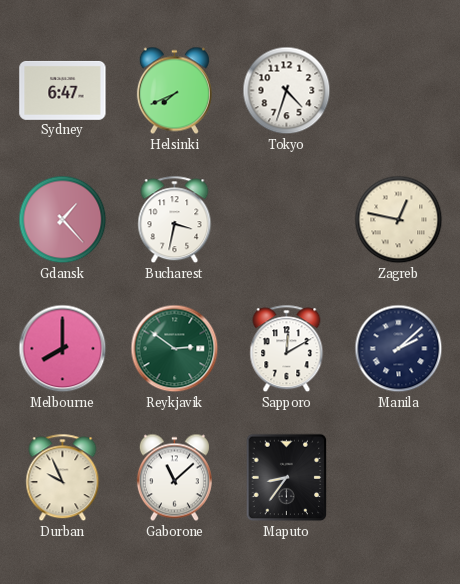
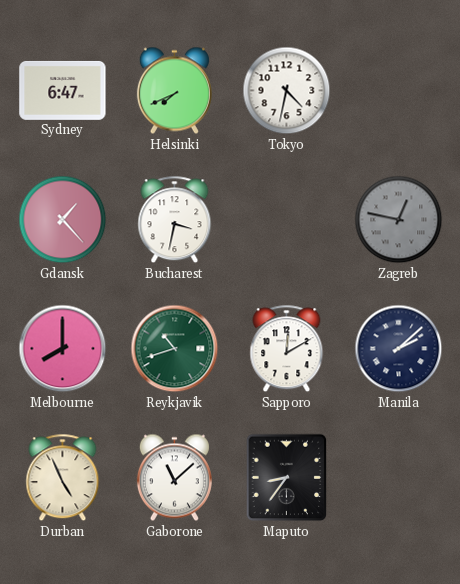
Tokyo: 4:33 -> 4:32
Zagreb dial: cream -> grey
Reykjavik: 2:51 -> 10:42
Durban: 9:56 -> 4:56
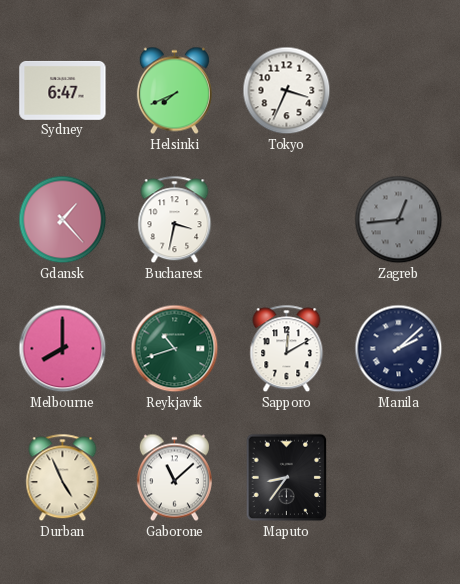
Tokyo: 4:32 -> 3:34
Zagreb: 12:47 -> 12:44
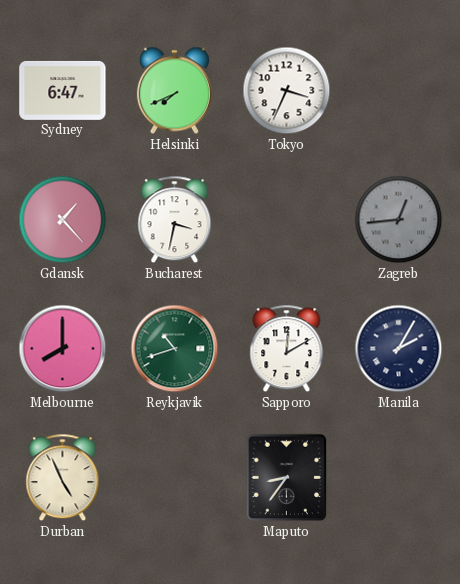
Manila: 2:08 -> 2:05
Gaborone: 11:08 -> none
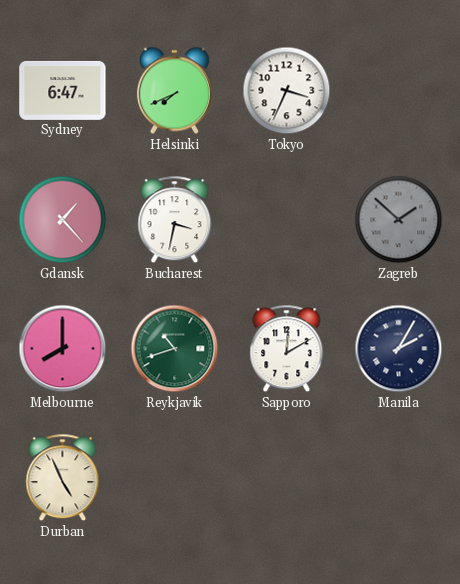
Zagreb: 12:44 -> 1:52
Maputo: 8:36 -> none
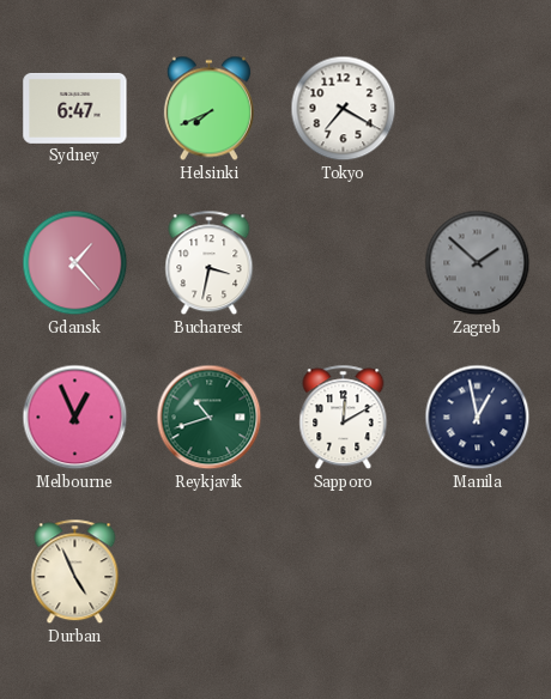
Tokyo: 3:34 -> 7:20
Melbourne: 8:00 -> 12:56
Manila: 2:05 -> 12:58
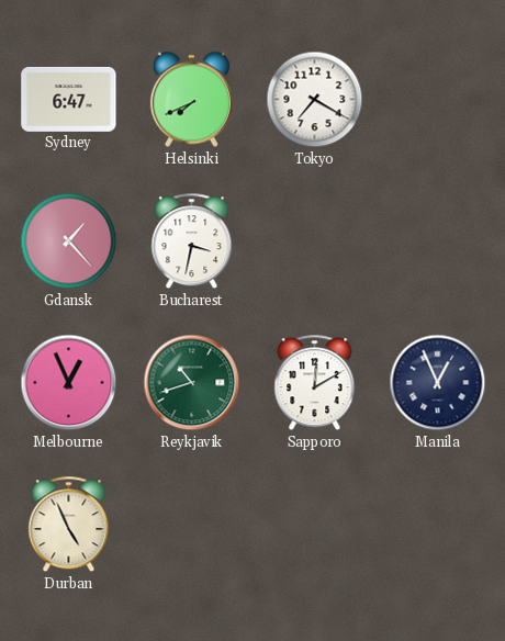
Zagreb: 1:52 -> none
Manila: 12:58 -> 12:56
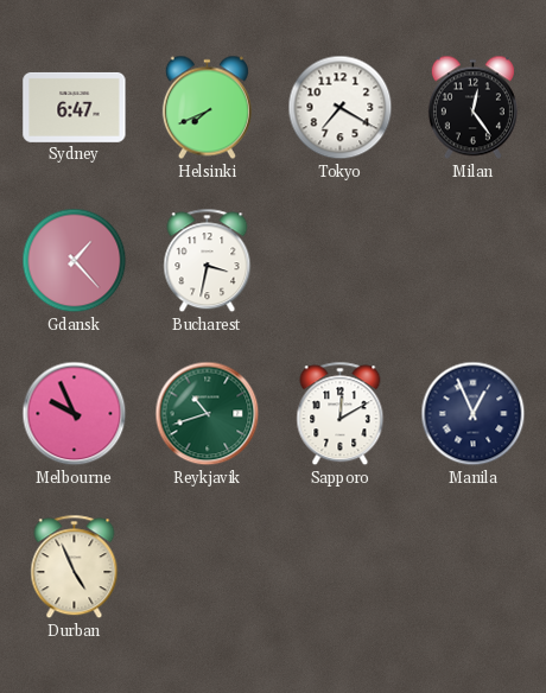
Milan: none -> 12:24
Melbourne: 12:56 -> 9:56
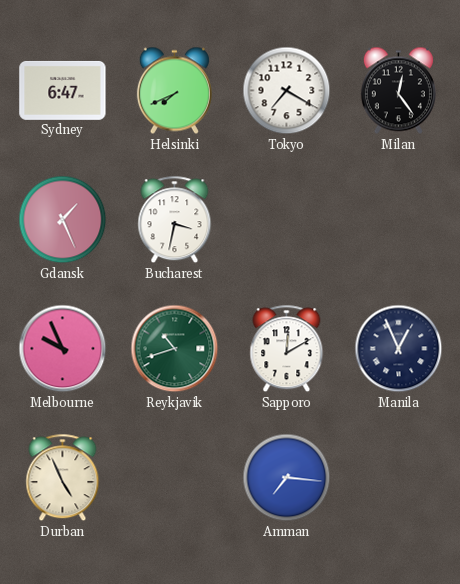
Gdansk: 1:23 -> 1:26
Amman: none -> 7:16
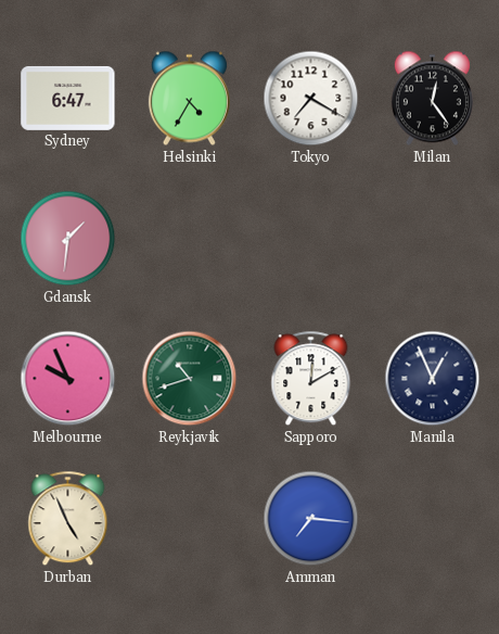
Helsinki: 7:41 -> 4:35
Gdansk: 1:26 -> 1:31
Bucharest: 3:32 -> none
